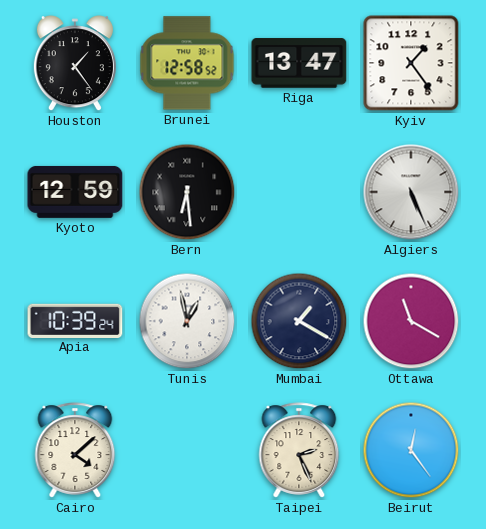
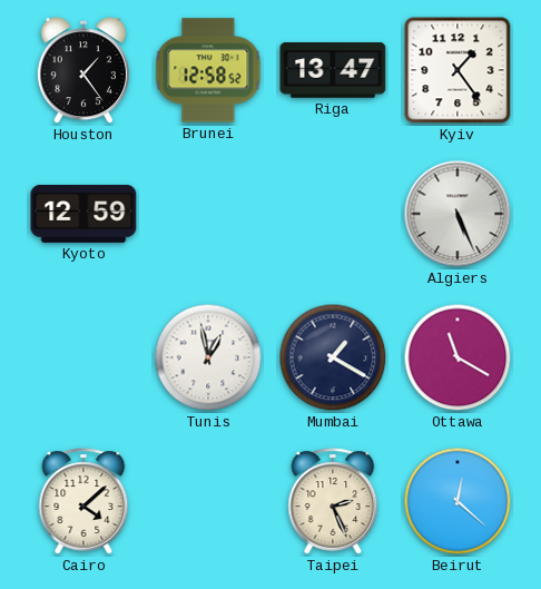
Bern: 6:29 -> none
Apia: 10:39 -> none
Beirut: 12:24 -> 12:22
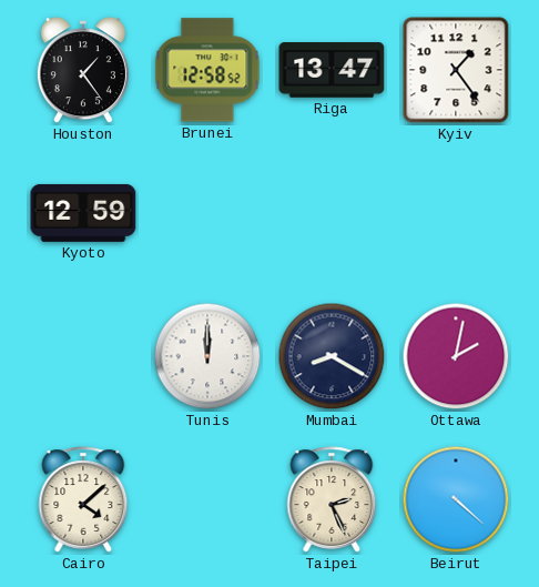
Algiers: 5:26 -> none
Tunis: 12:58 -> 12:00
Mumbai: 1:20 -> 8:20
Ottawa: 11:20 -> 2:02
Beirut: 12:22 -> 4:22
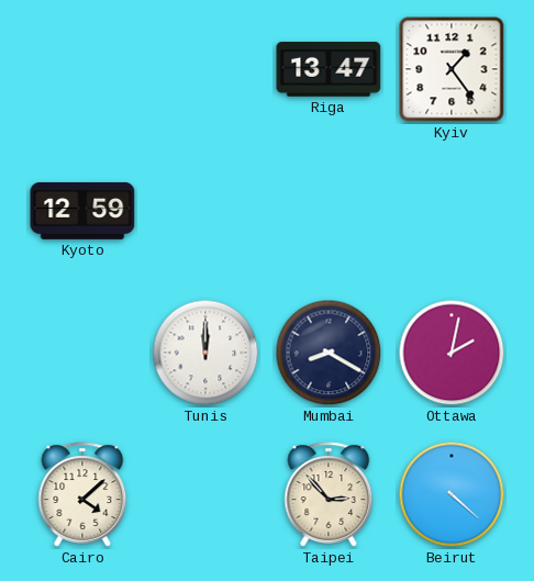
Houston: 1:24 -> none
Brunei: 12:58 -> none
Taipei: 2:26 -> 2:53
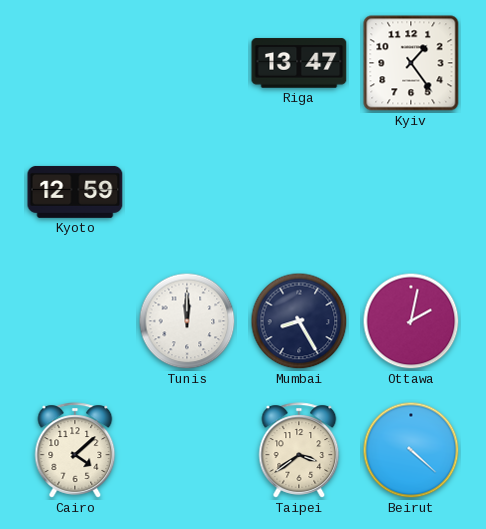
Mumbai: 8:20 -> 8:25
Taipei: 2:53 -> 3:39
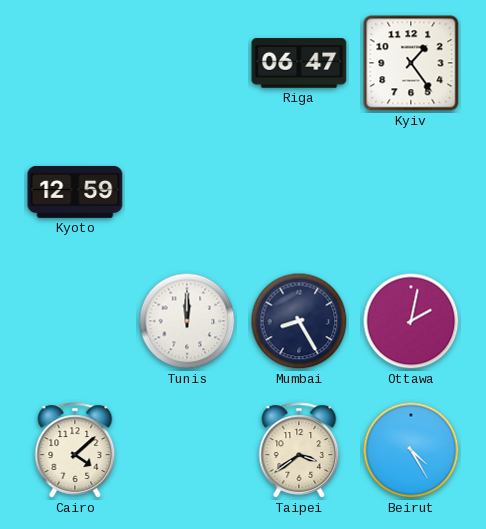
Riga: 13:47 -> 06:47
Beirut: 4:22 -> 4:25
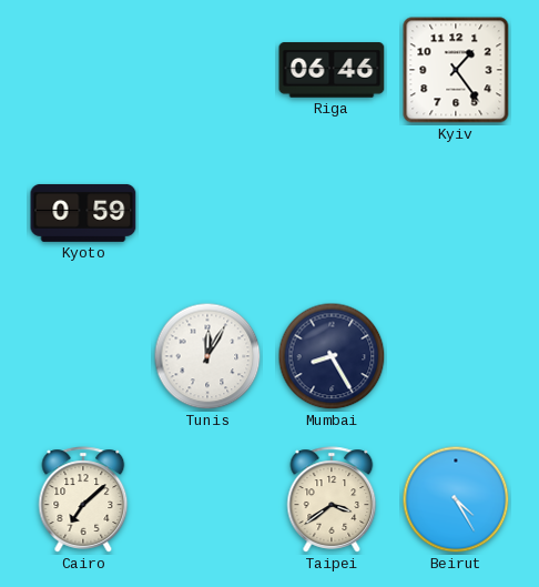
Riga: 06:47 -> 06:46
Kyoto: 12:59 -> 0:59
Tunis: 12:00 -> 12:05
Ottawa: 2:02 -> none
Cairo: 4:08 -> 7:08
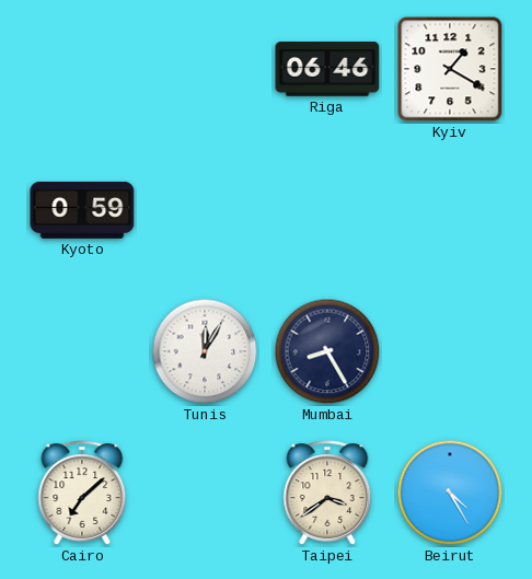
Kyiv: 1:24 -> 1:20
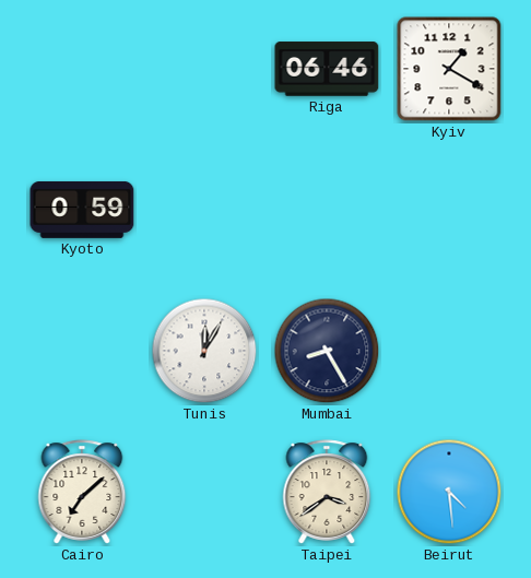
Beirut: 4:25 -> 4:29
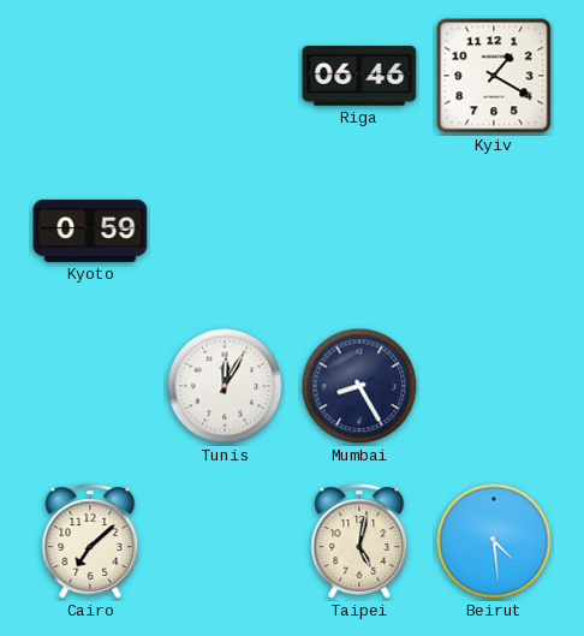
Taipei: 3:39 -> 5:02
